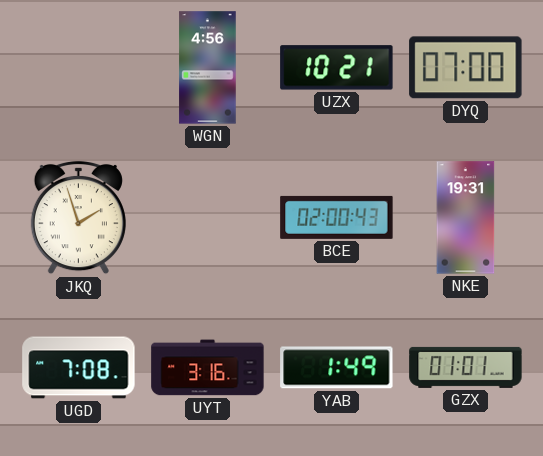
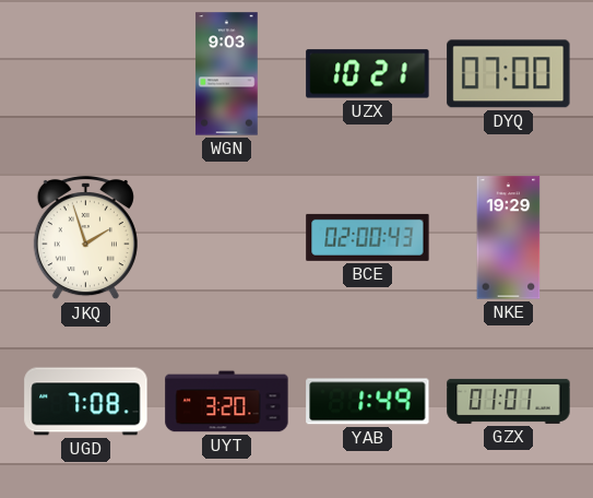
WGN: 4:56 -> 9:03
NKE: 19:31 -> 19:29
UYT: 3:16 -> 3:20
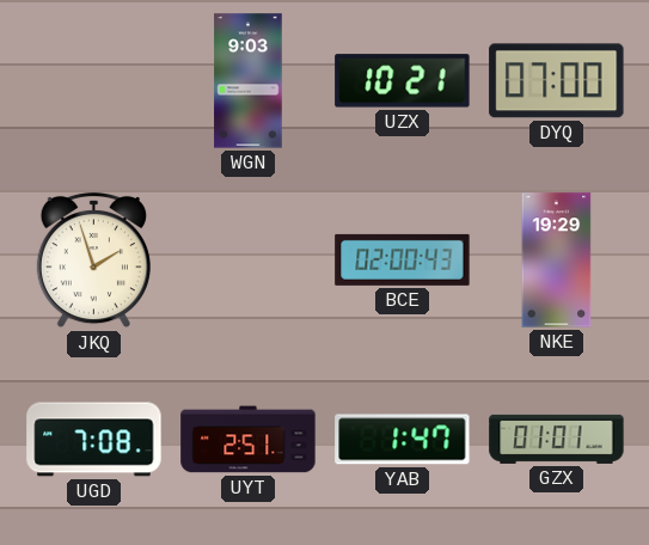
UYT: 3:20 -> 2:51
YAB: 1:49 -> 1:47
